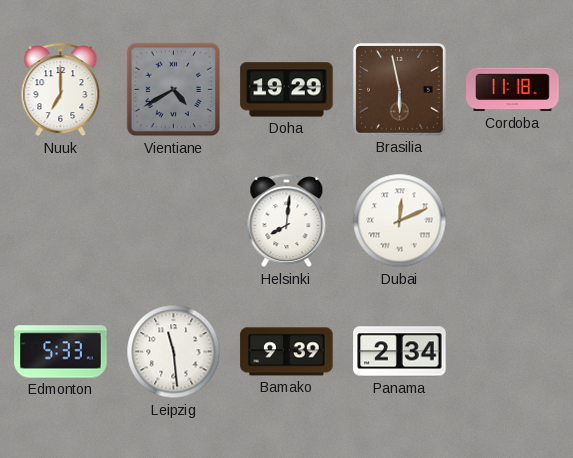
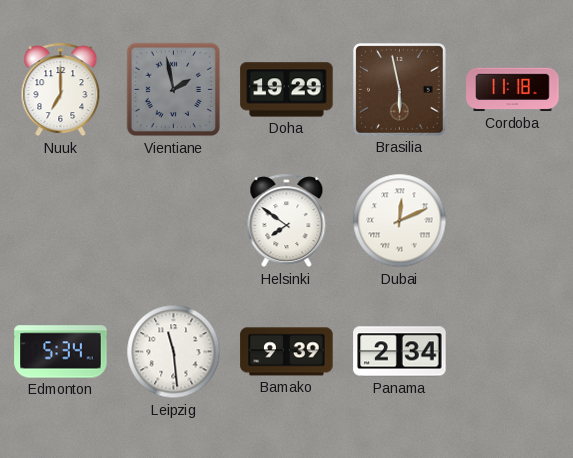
Vientiane: 4:40 -> 1:58
Helsinki: 8:01 -> 7:51
Edmonton: 5:33 -> 5:34
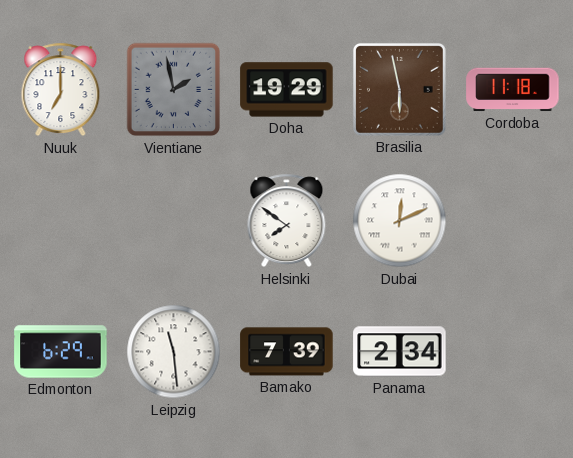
Edmonton: 5:34 -> 6:29
Bamako: 9:39 -> 7:39
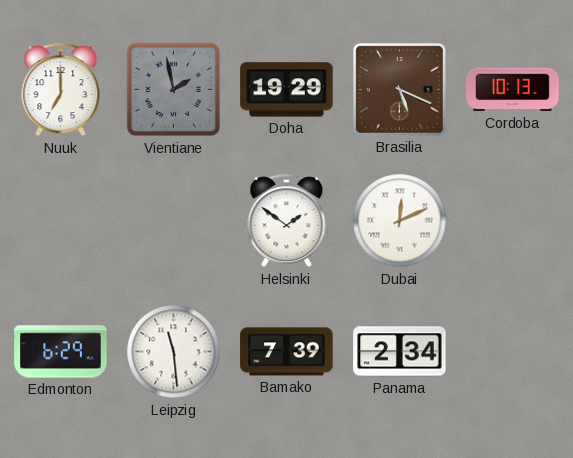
Brasilia: 5:58 -> 5:19
Cordoba: 11:18 -> 10:13
Helsinki: 7:51 -> 1:51
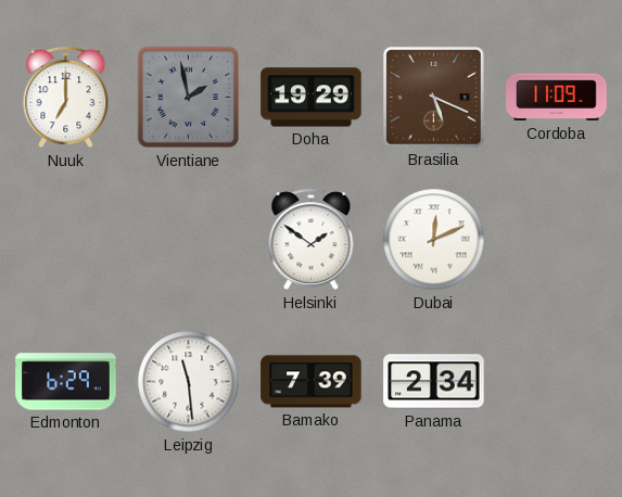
Cordoba: 10:13 -> 11:09
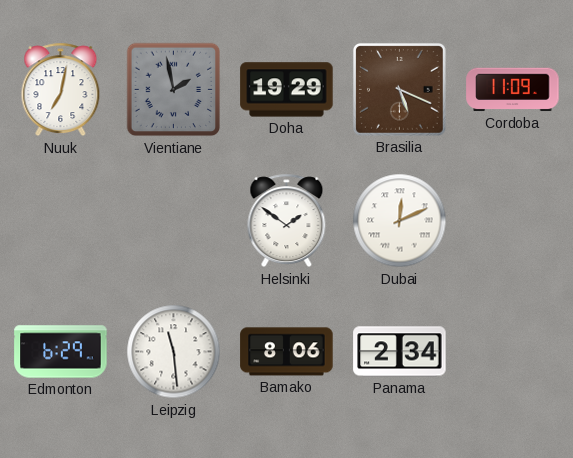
Nuuk: 7:00 -> 7:02
Bamako: 7:39 -> 8:06
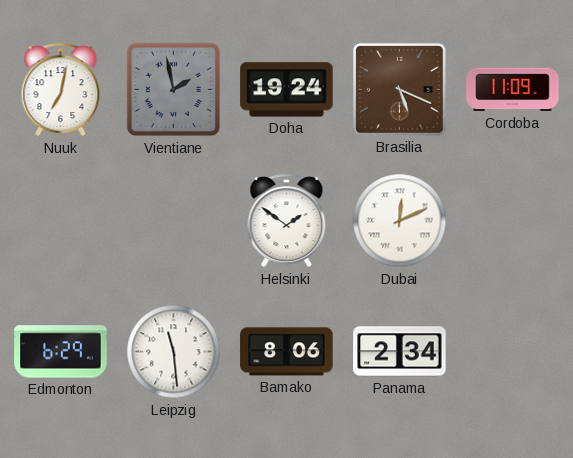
Doha: 19:29 -> 19:24
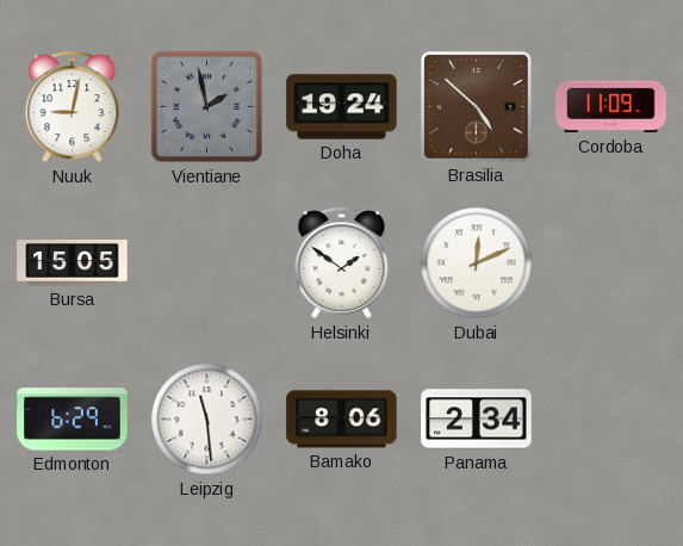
Nuuk: 7:02 -> 9:02
Brasilia: 5:19 -> 4:52
Bursa: none -> 15:05
